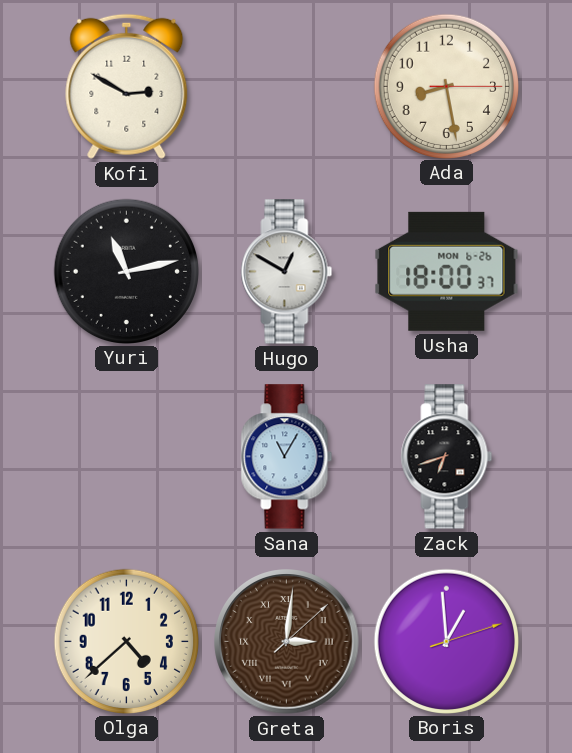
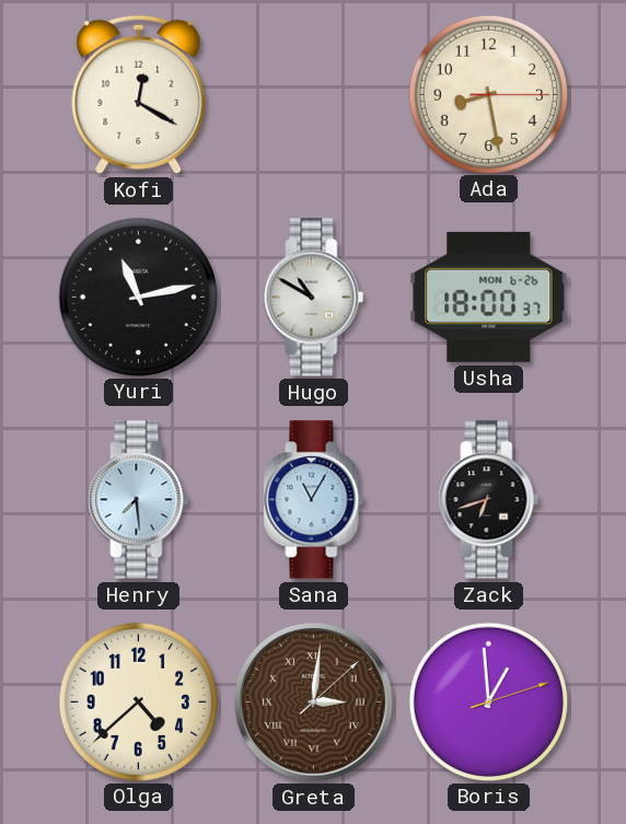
Kofi: 2:50 -> 12:20
Hugo: 12:50 -> 10:50
Henry: none -> 7:29
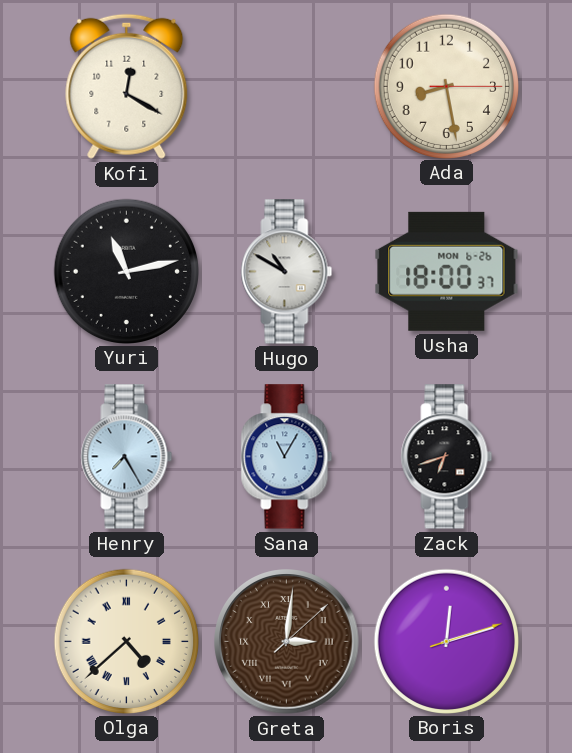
Henry: 7:29 -> 7:25
Olga numerals: Arabic -> Roman
Boris: 12:59 -> 12:12
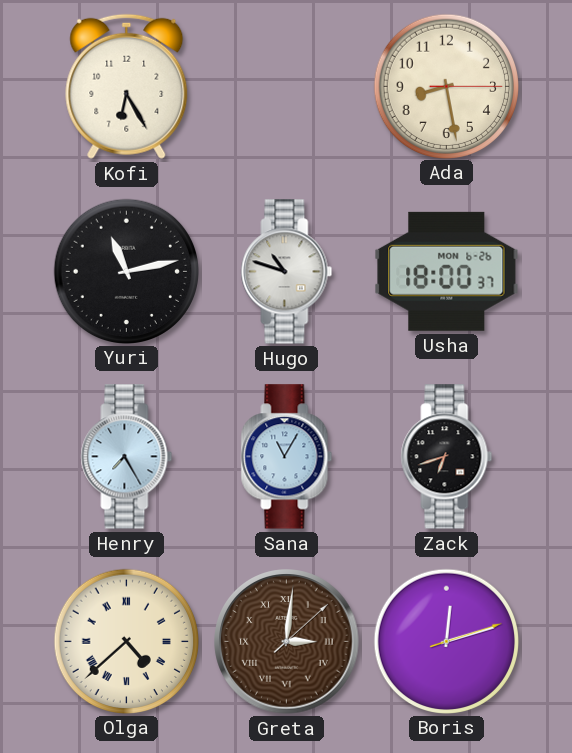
Kofi: 12:20 -> 6:25
Hugo: 10:50 -> 10:48
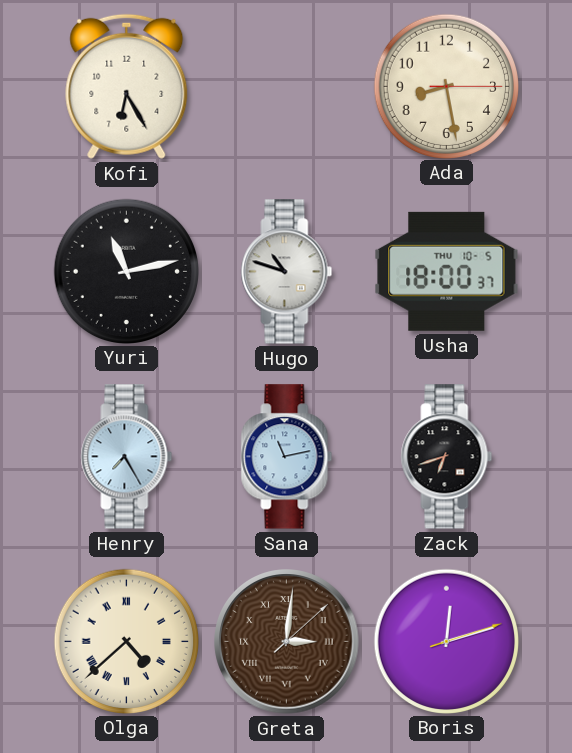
Usha date: MON 6-26 -> THU 10-5
Sana: 11:05 -> 11:13
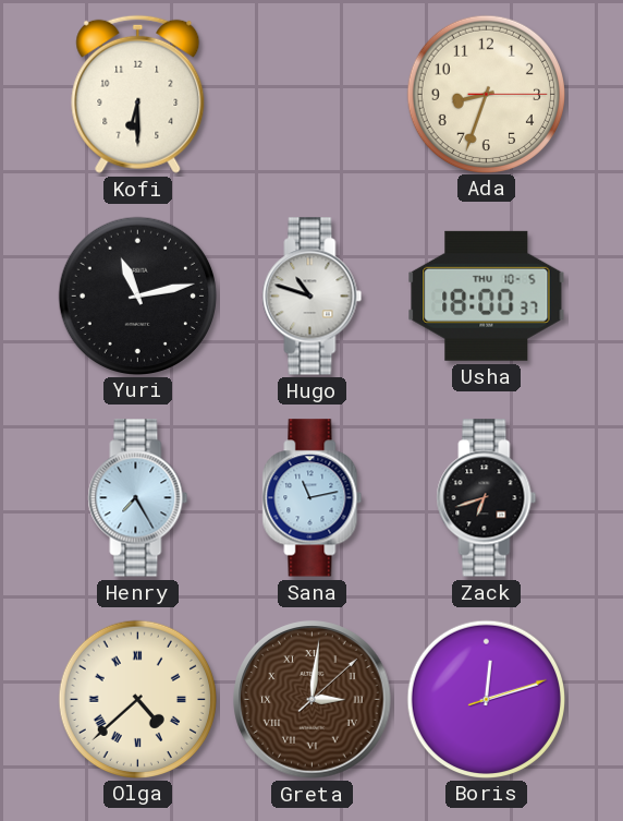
Kofi: 6:25 -> 6:30
Ada: 8:28 -> 8:33
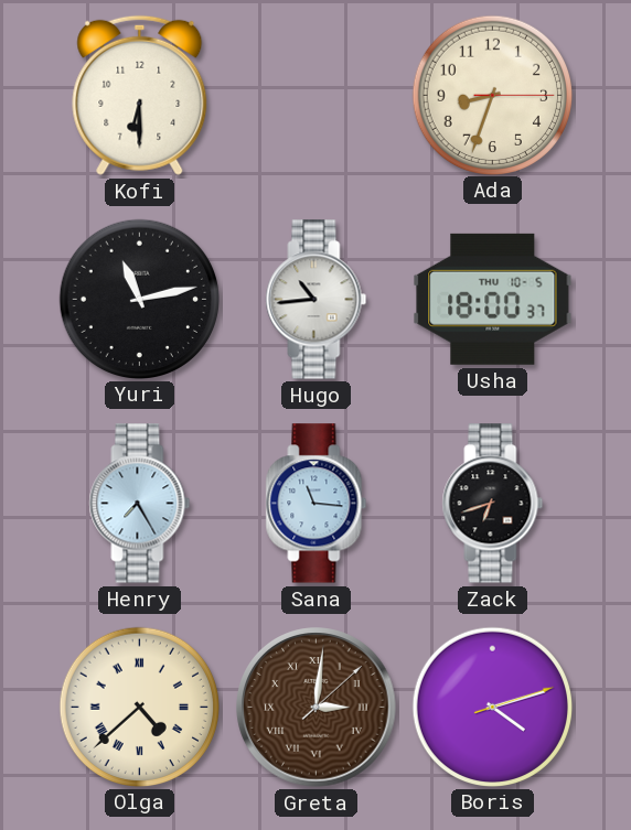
Hugo: 10:48 -> 10:44
Sana: 11:13 -> 11:16
Boris: 12:12 -> 4:12
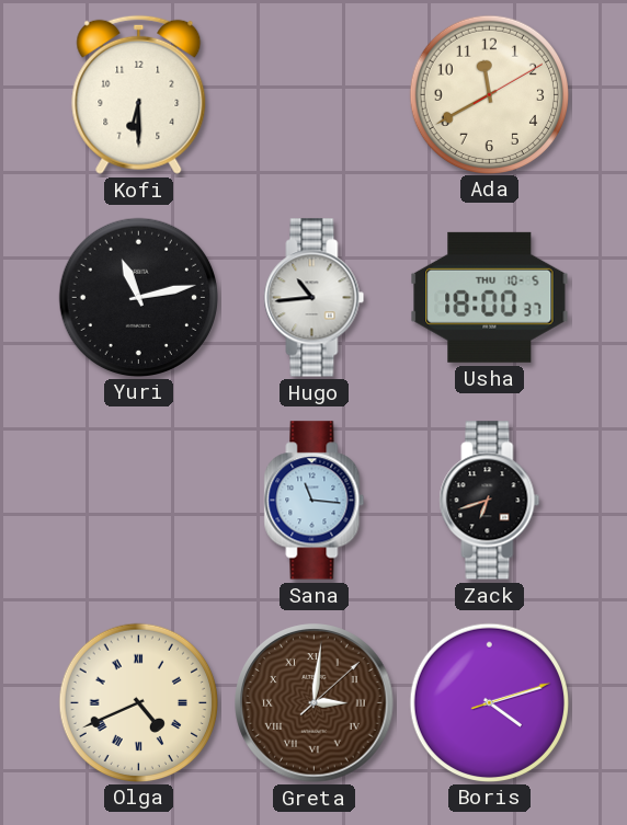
Ada: 8:33 -> 11:40
Henry: 7:25 -> none
Olga: 4:38 -> 4:41
